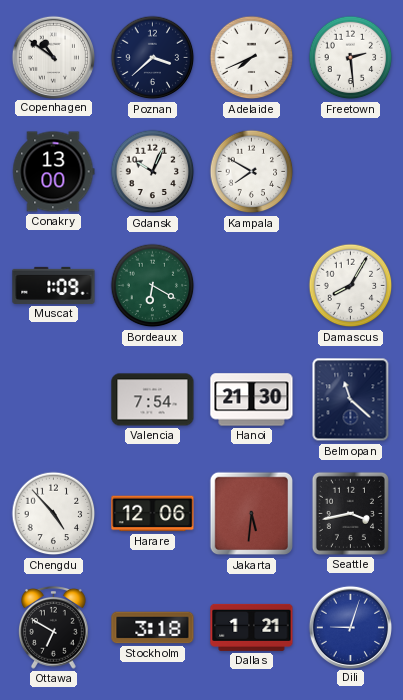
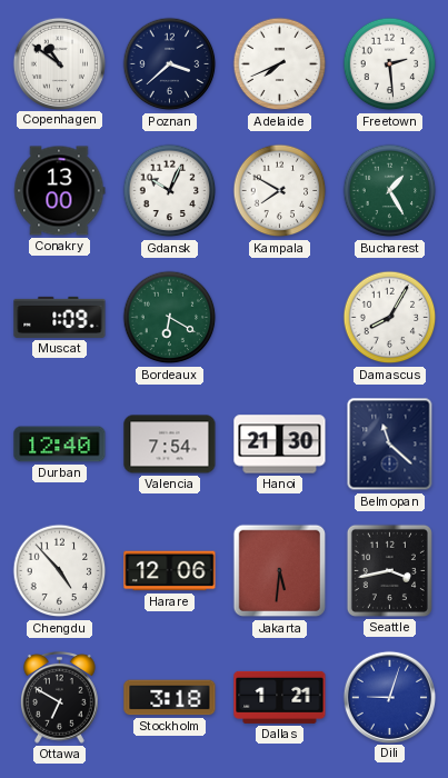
Bucharest: none -> 1:25
Durban: none -> 12:40
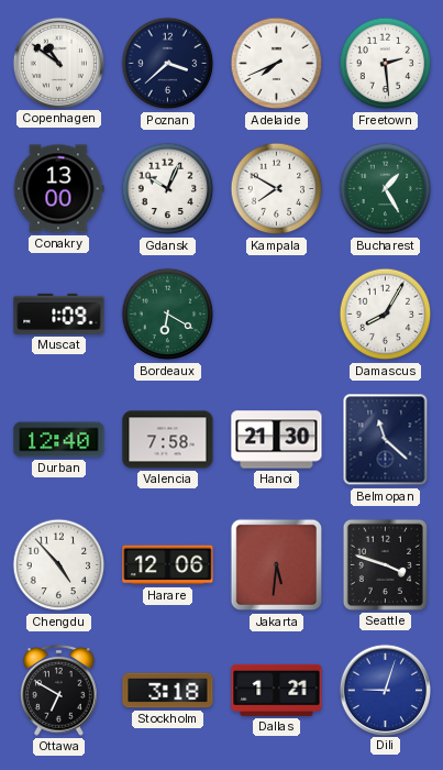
Valencia: 7:54 -> 7:58
Seattle: 3:43 -> 3:48
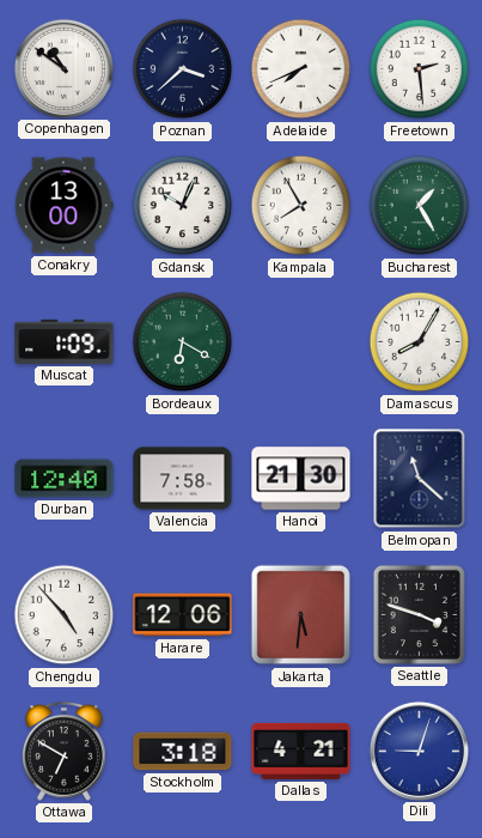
Kampala: 7:50 -> 7:55
Dallas: 1:21 -> 4:21
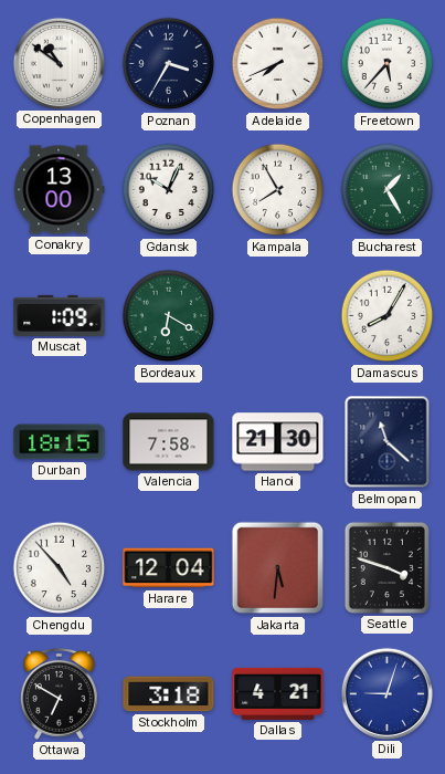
Poznan: 3:38 -> 3:35
Freetown: 2:29 -> 5:37
Durban: 12:40 -> 18:15
Harare: 12:06 -> 12:04
